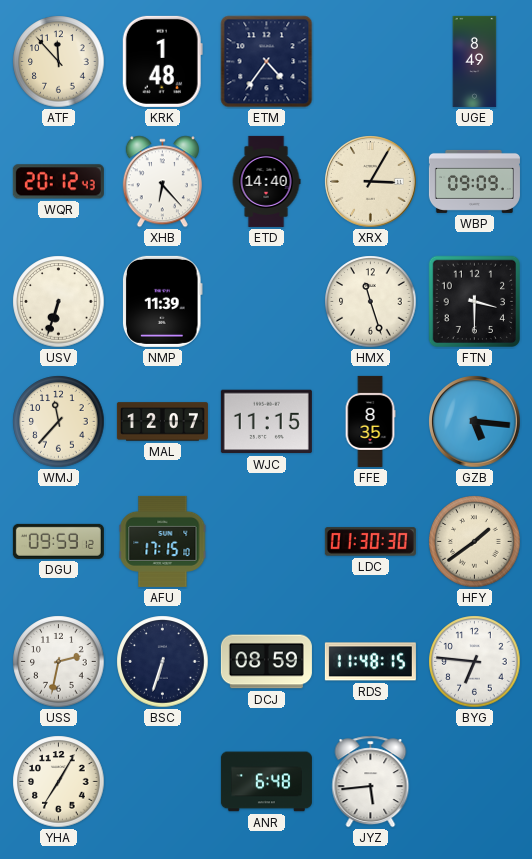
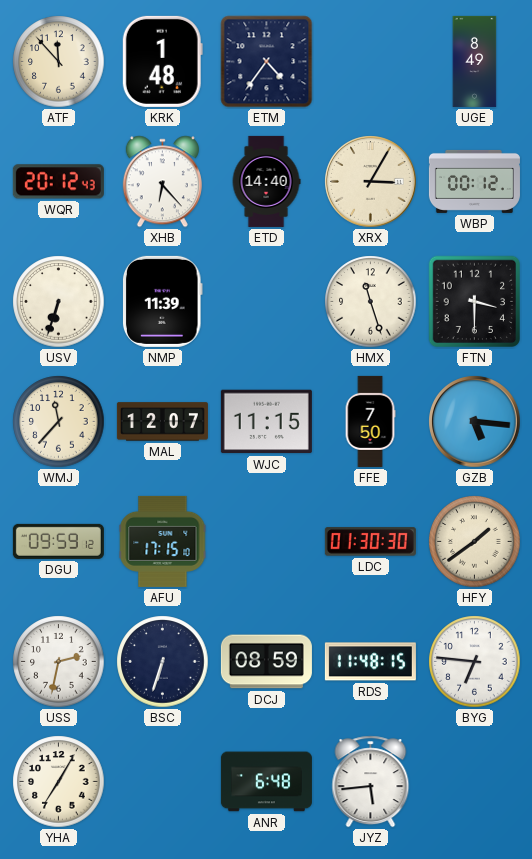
WBP: 09:09 -> 00:12
FFE: 8:35 -> 7:50
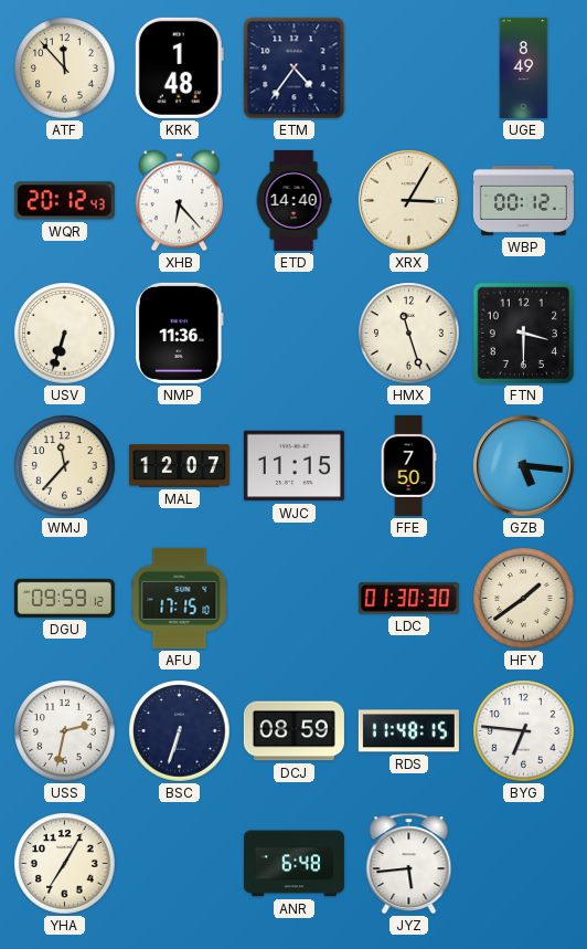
NMP: 11:39 -> 11:36
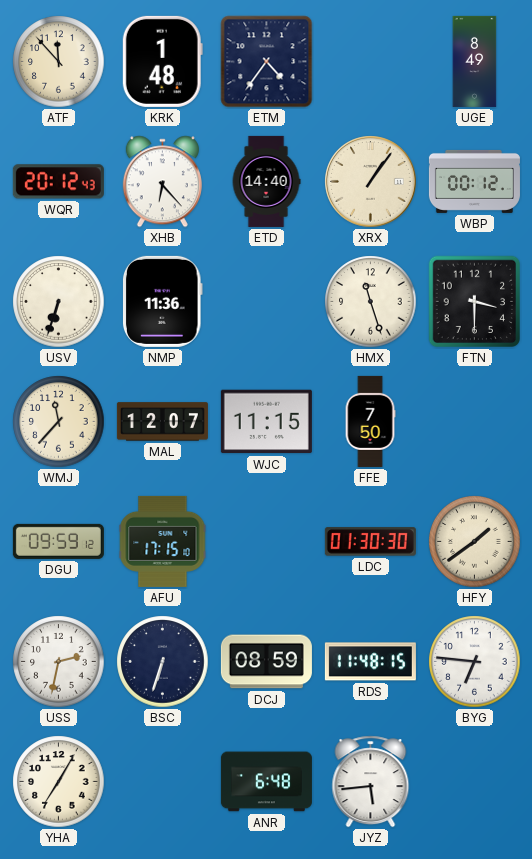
XRX: 3:05 -> 1:06
GZB: 5:16 -> none
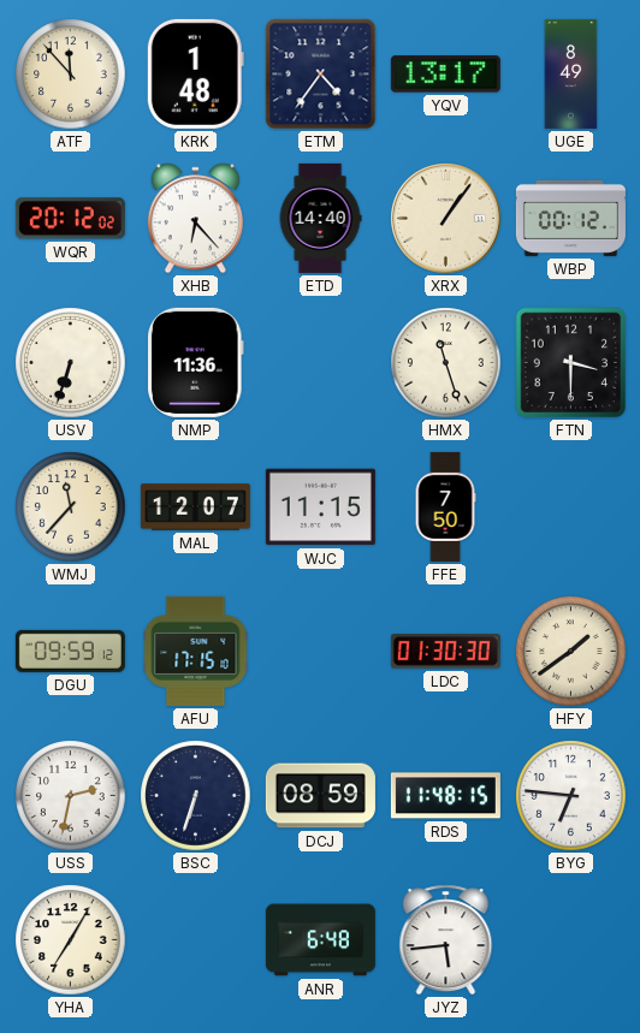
YQV: none -> 13:17
WQR: 20:12:43 -> 20:12:02
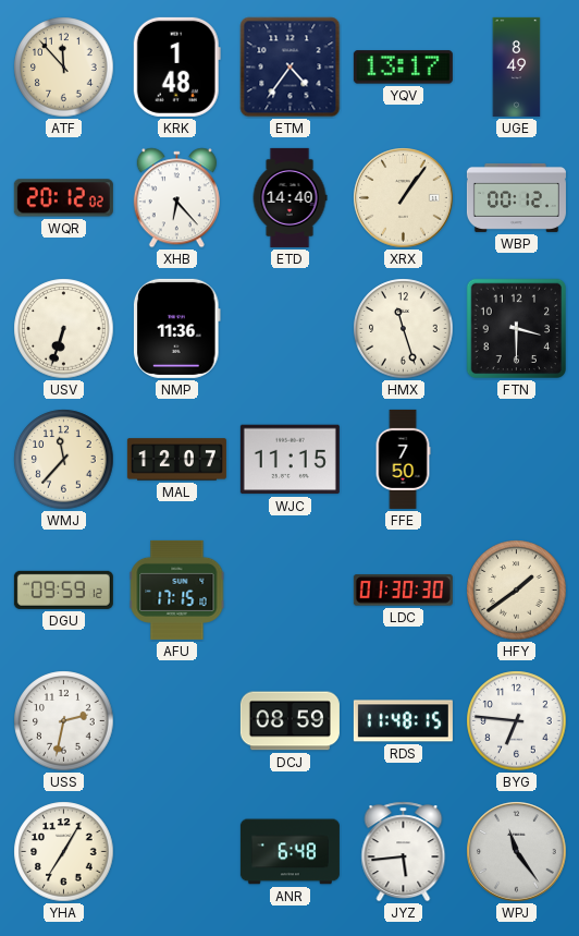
BSC: 6:33 -> none
WPJ: none -> 11:24
